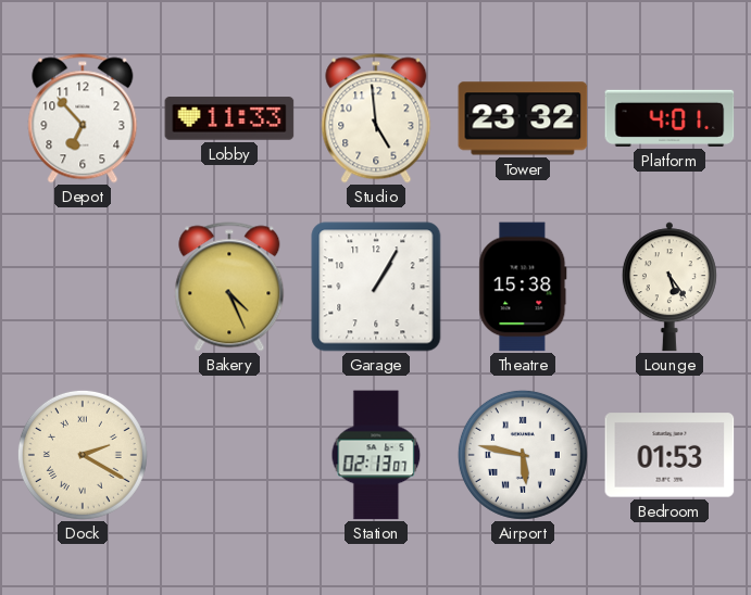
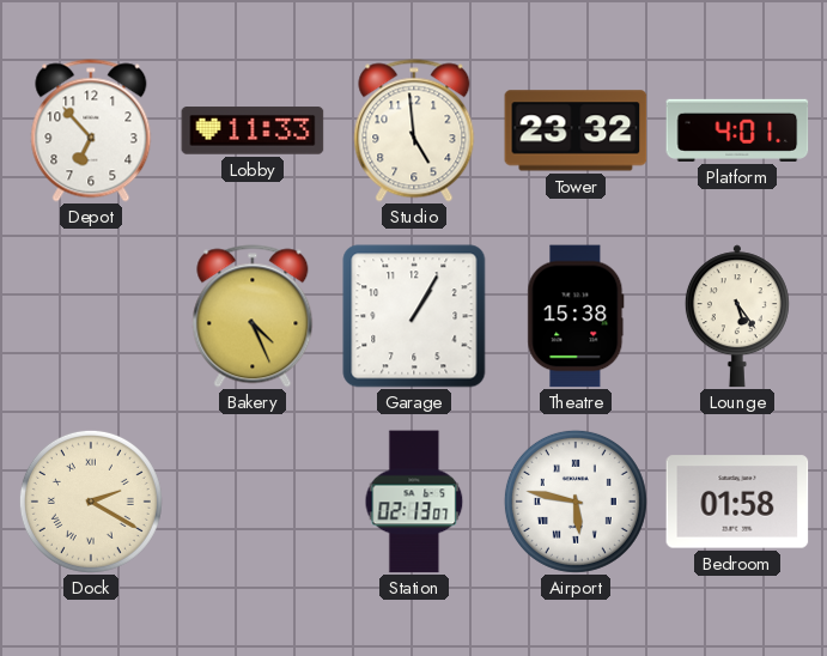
Bedroom: 01:53 -> 01:58
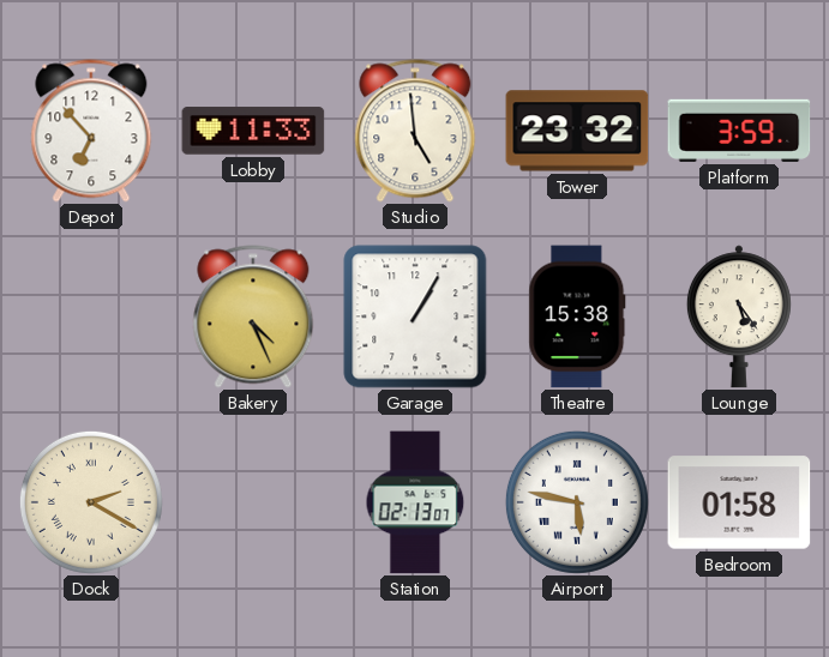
Platform: 4:01 -> 3:59
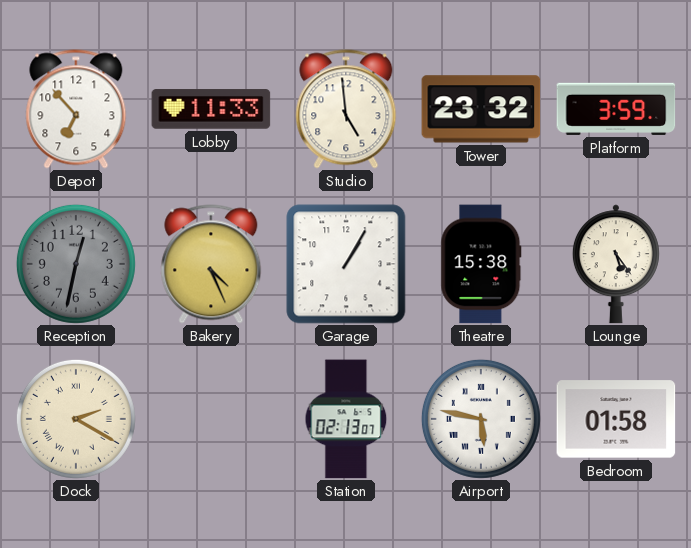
Reception: none -> 12:32
